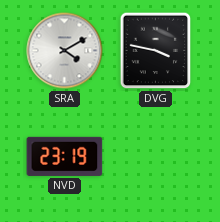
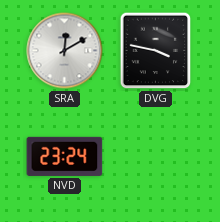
SRA: 4:10 -> 12:10
NVD: 23:19 -> 23:24
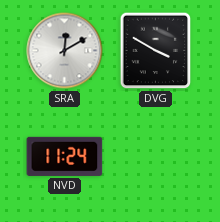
DVG: 3:47 -> 3:50
NVD: 23:24 -> 11:24
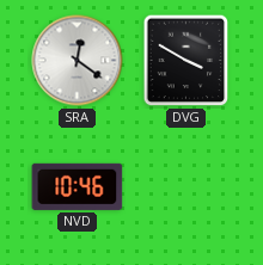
SRA: 12:10 -> 12:21
NVD: 11:24 -> 10:46
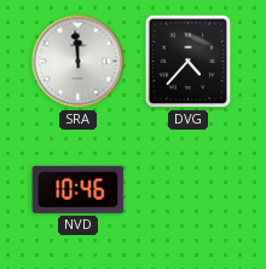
SRA: 12:21 -> 11:59
DVG: 3:50 -> 4:37
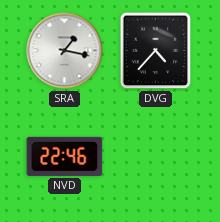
SRA: 11:59 -> 1:17
NVD: 10:46 -> 22:46
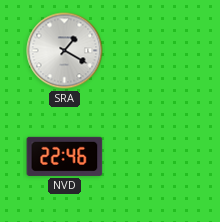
SRA: 1:17 -> 1:20
DVG: 4:37 -> none
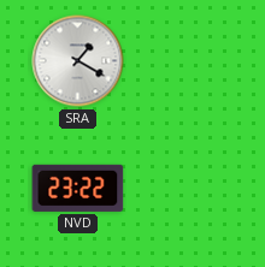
NVD: 22:46 -> 23:22
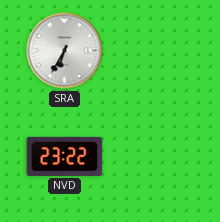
SRA: 1:20 -> 6:35
